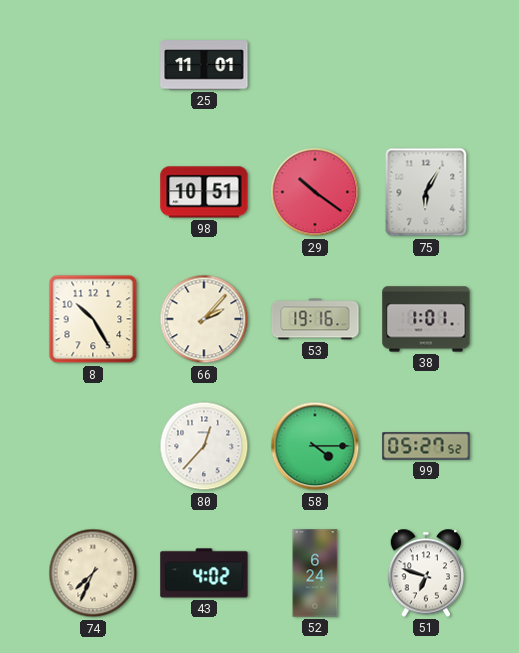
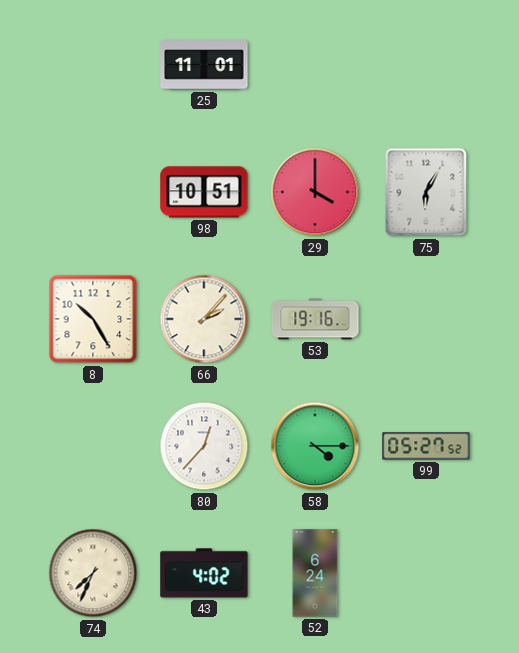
29: 10:21 -> 4:00
38: 1:01 -> none
51: 6:48 -> none
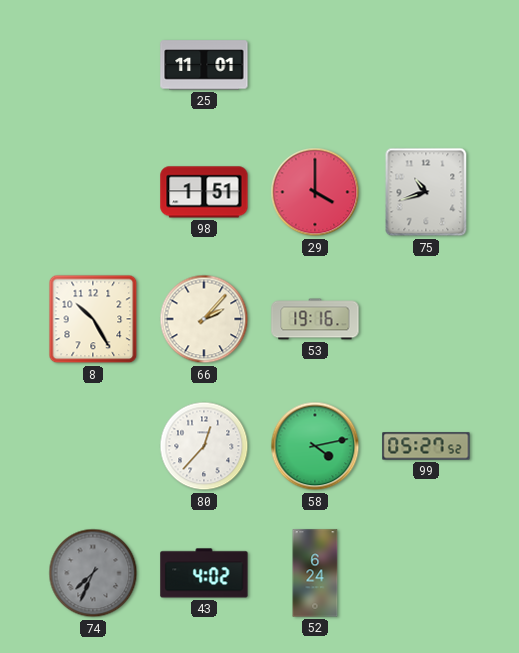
98: 10:51 -> 1:51
75: 6:05 -> 10:42
58: 4:15 -> 4:13
74 dial: cream -> grey
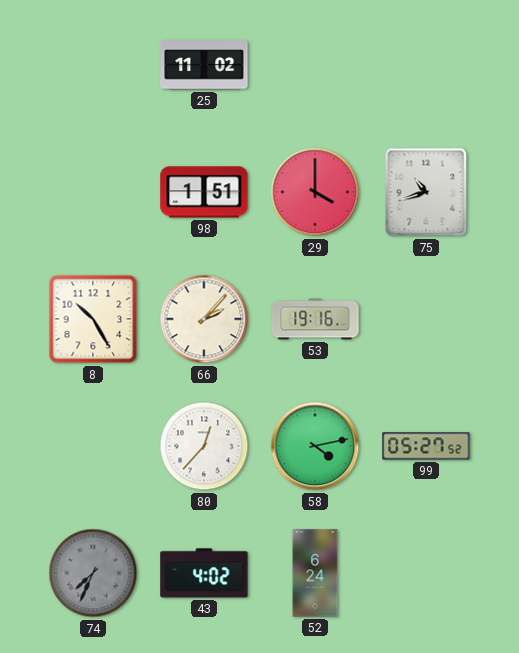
25: 11:01 -> 11:02
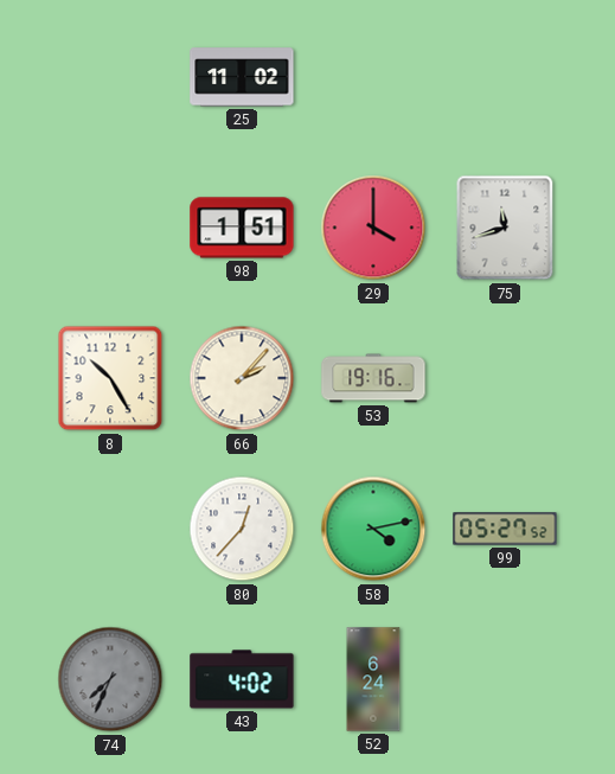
75: 10:42 -> 11:42
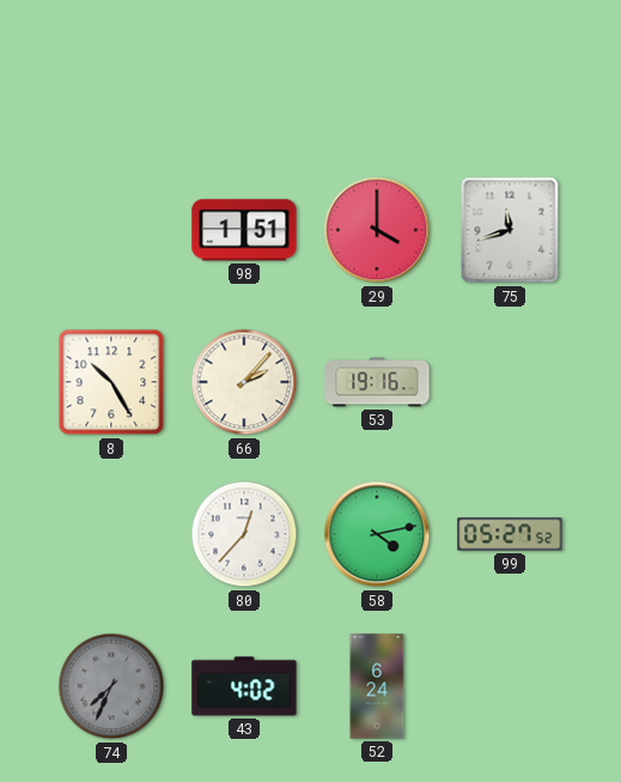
25: 11:02 -> none
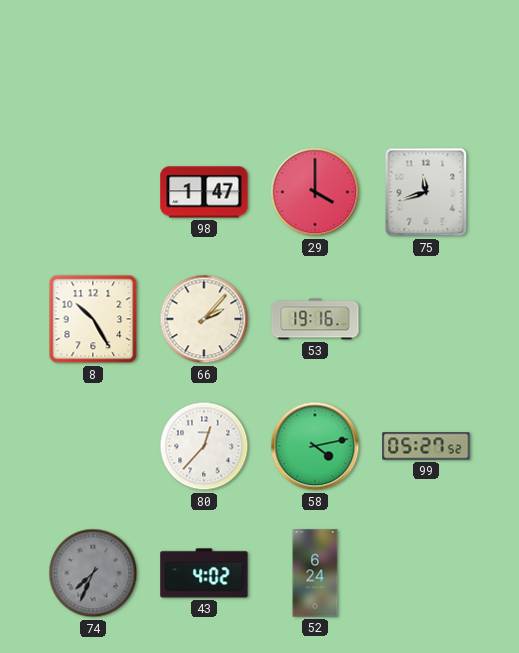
98: 1:51 -> 1:47
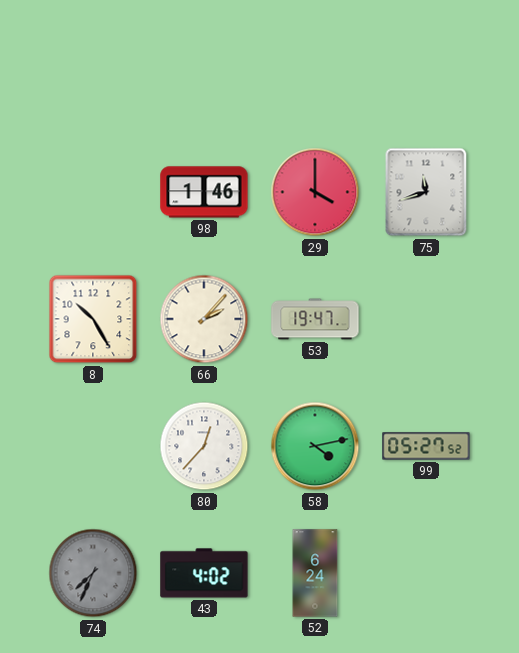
98: 1:47 -> 1:46
53: 19:16 -> 19:47
